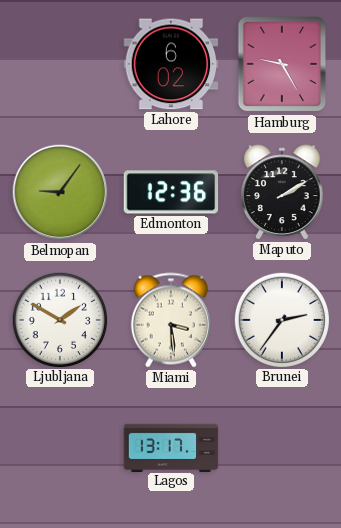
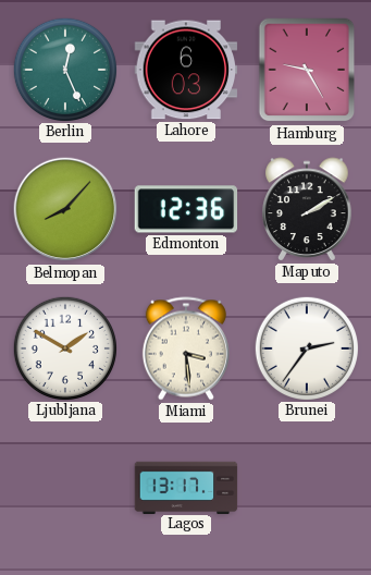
Berlin: none -> 12:26
Lahore: 6:02 -> 6:03
Belmopan: 9:06 -> 8:07
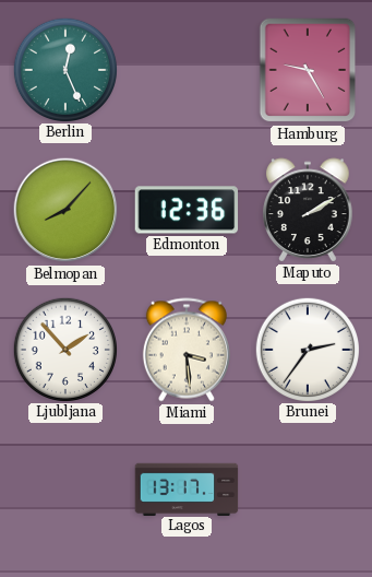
Lahore: 6:03 -> none
Ljubljana: 1:50 -> 1:53
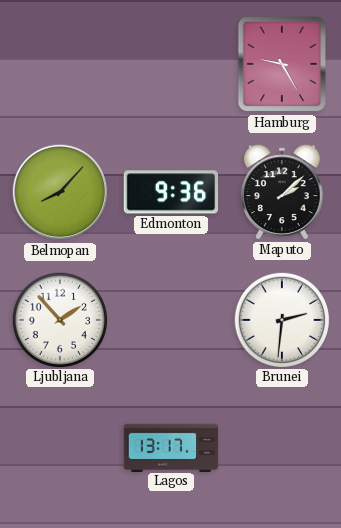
Berlin: 12:26 -> none
Edmonton: 12:36 -> 9:36
Maputo: 2:10 -> 2:08
Miami: 3:29 -> none
Brunei: 2:36 -> 2:31
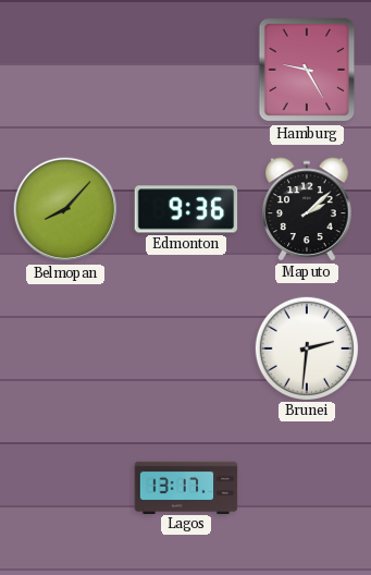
Ljubljana: 1:53 -> none
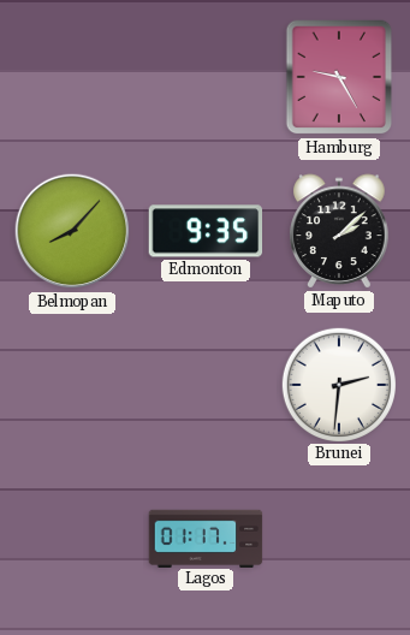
Edmonton: 9:36 -> 9:35
Lagos: 13:17 -> 01:17
